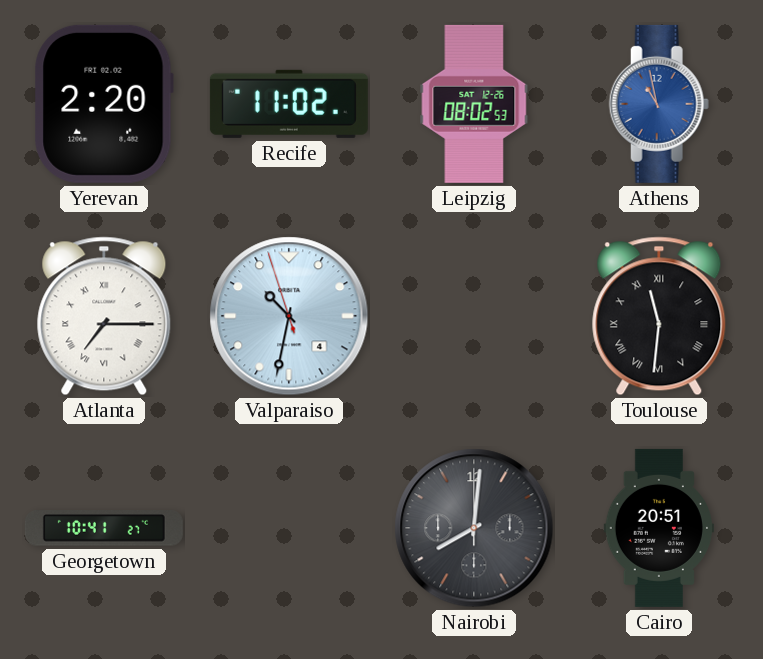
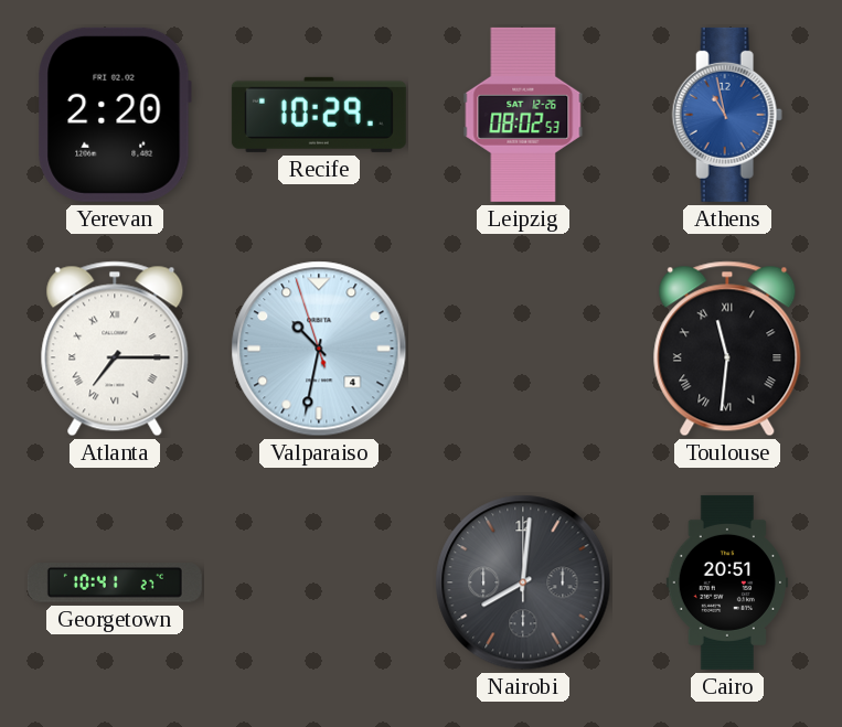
Recife: 11:02 -> 10:29
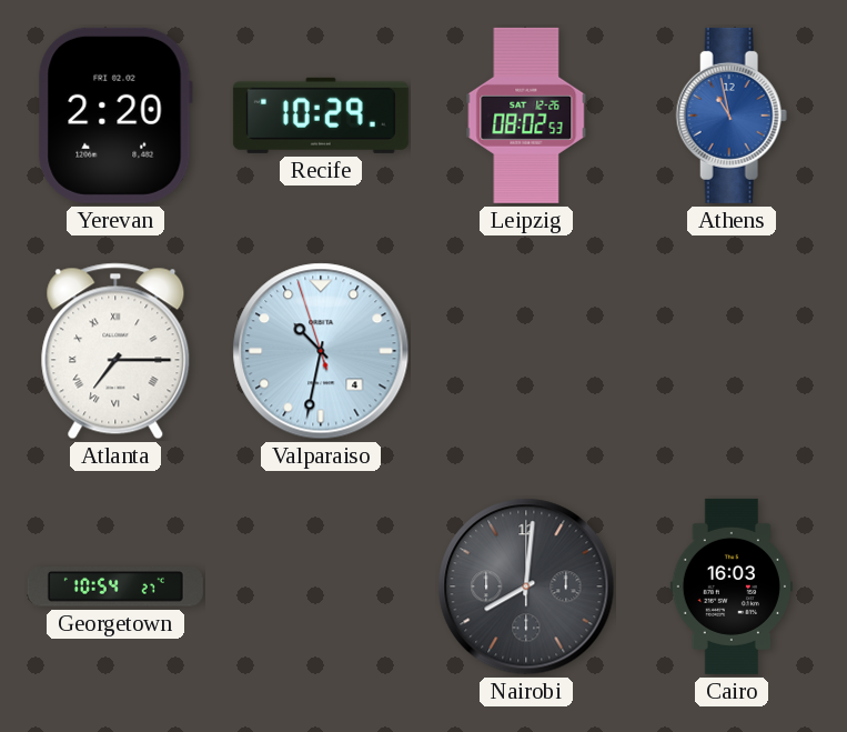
Toulouse: 11:31 -> none
Georgetown: 10:41 -> 10:54
Cairo: 20:51 -> 16:03
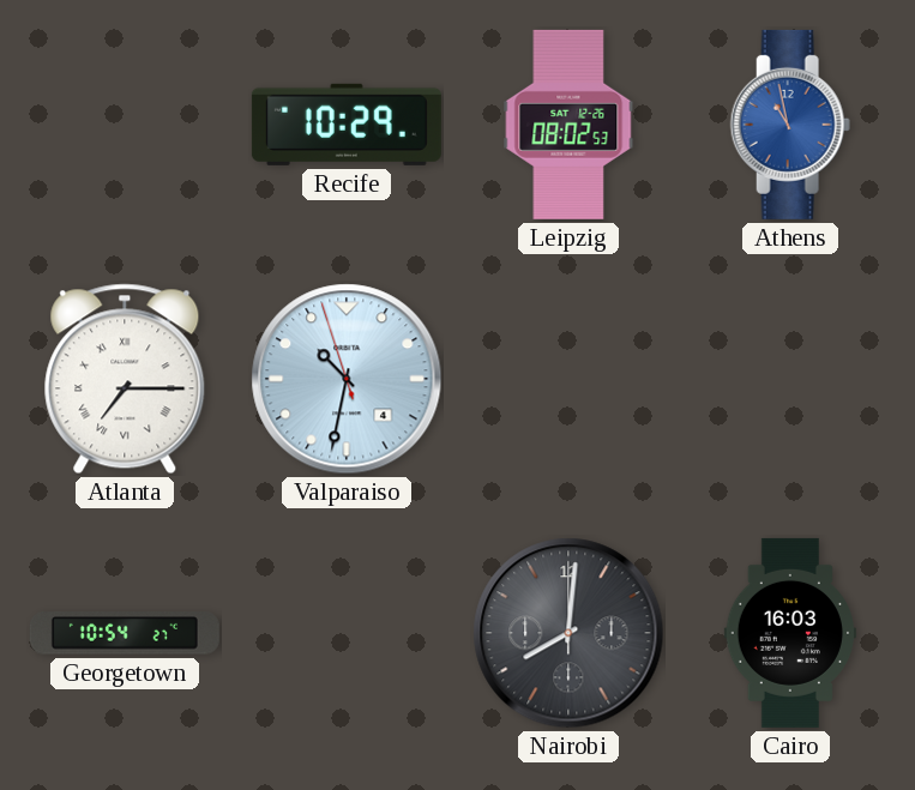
Yerevan: 2:20 -> none
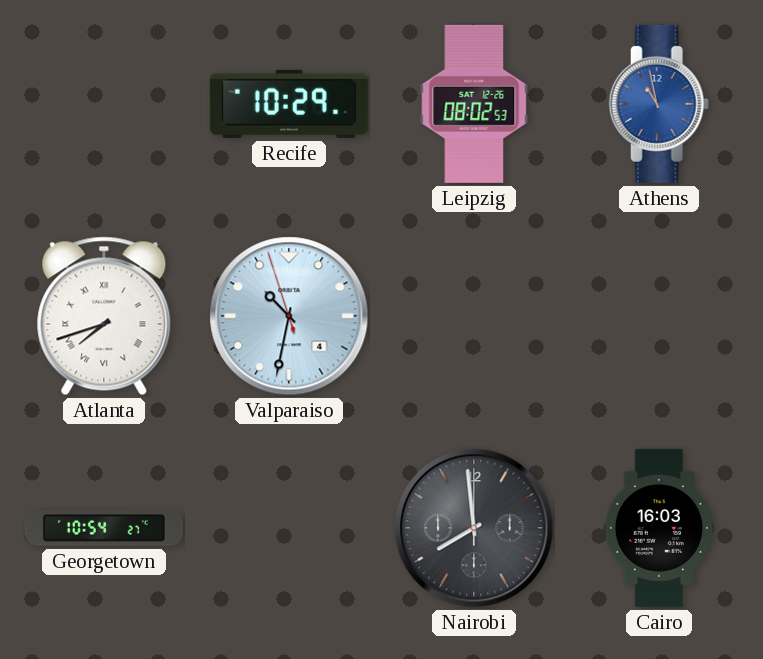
Atlanta: 7:15 -> 7:42
Nairobi: 8:01 -> 7:59
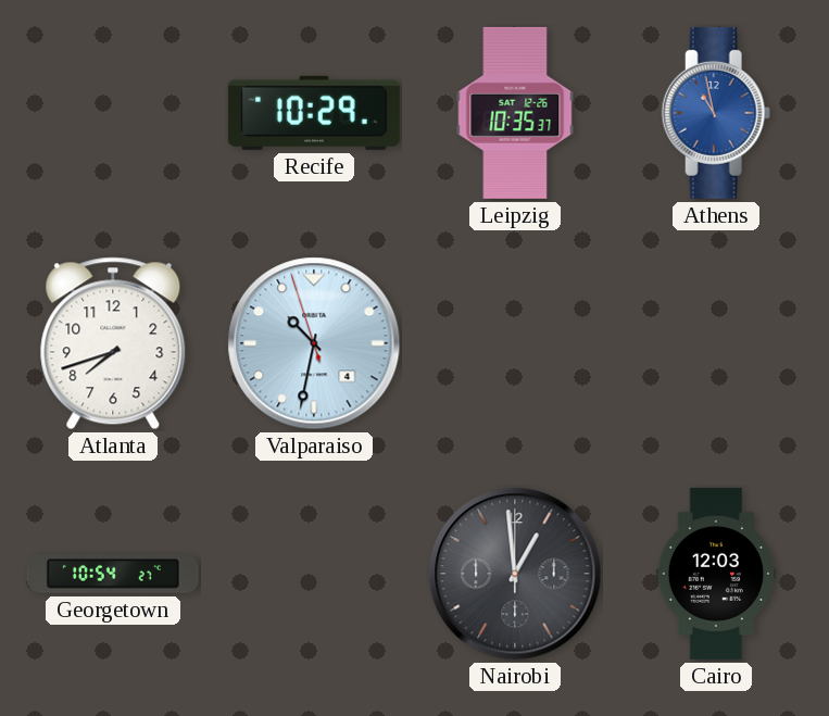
Leipzig: 08:02 -> 10:35
Atlanta numerals: Roman -> Arabic
Nairobi: 7:59 -> 12:59
Cairo: 16:03 -> 12:03
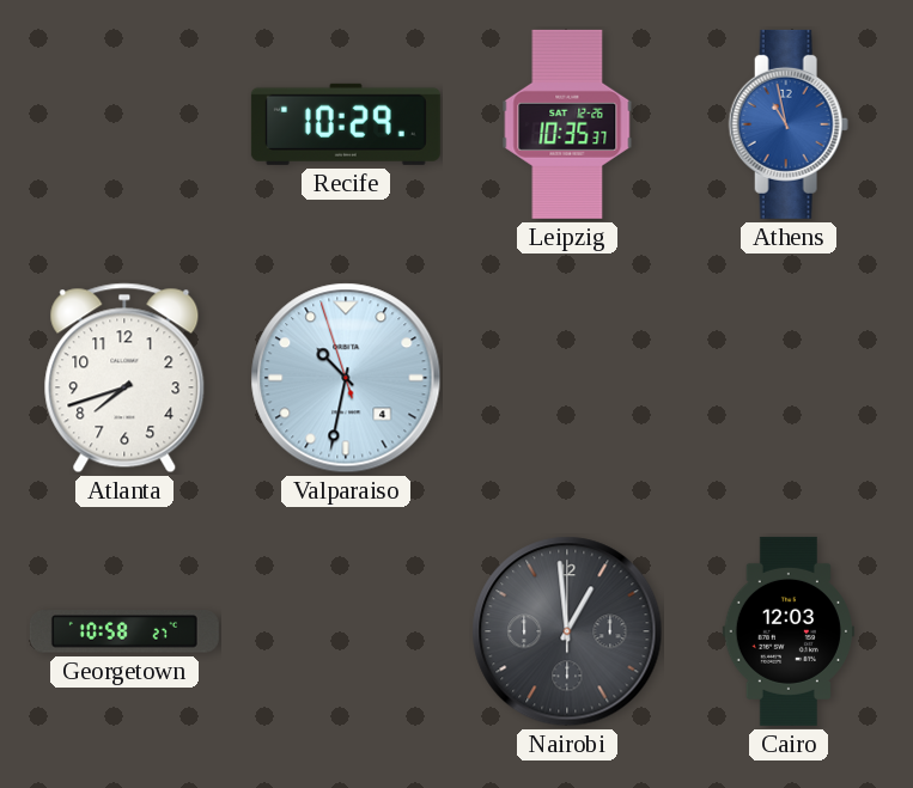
Georgetown: 10:54 -> 10:58
